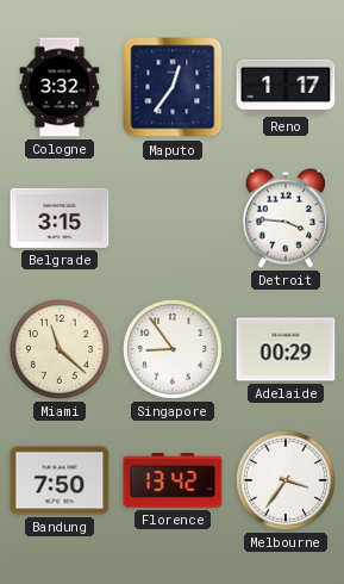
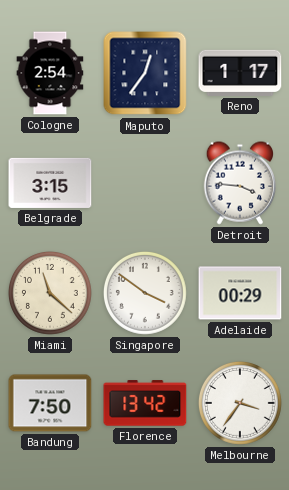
Cologne: 3:32 -> 2:54
Singapore: 8:54 -> 3:51
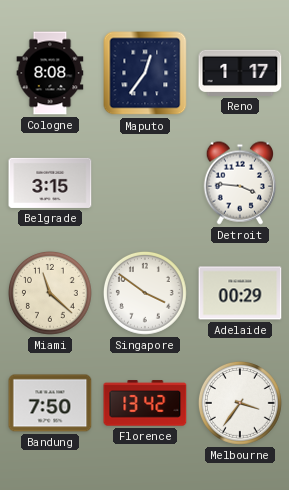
Cologne: 2:54 -> 8:08
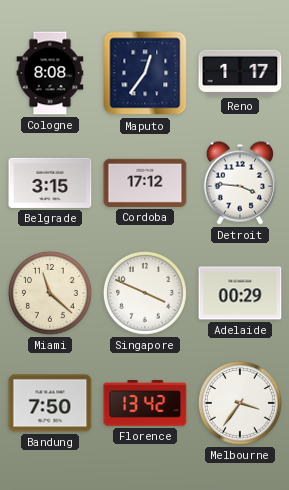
Cordoba: none -> 17:12
Singapore: 3:51 -> 3:49
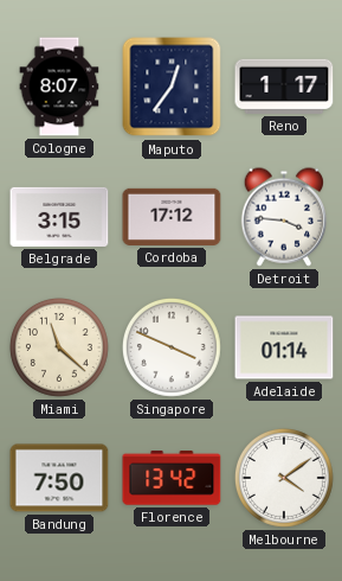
Cologne: 8:08 -> 8:07
Adelaide: 00:29 -> 01:14
Melbourne: 3:36 -> 4:09
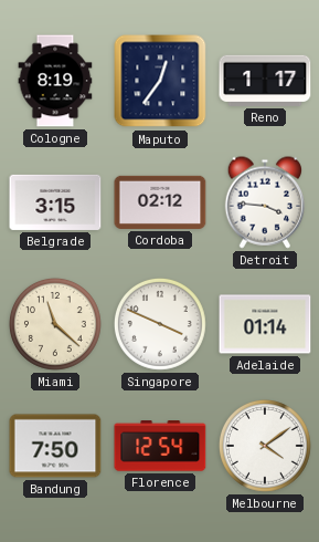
Cologne: 8:07 -> 8:19
Cordoba: 17:12 -> 02:12
Florence: 13:42 -> 12:54
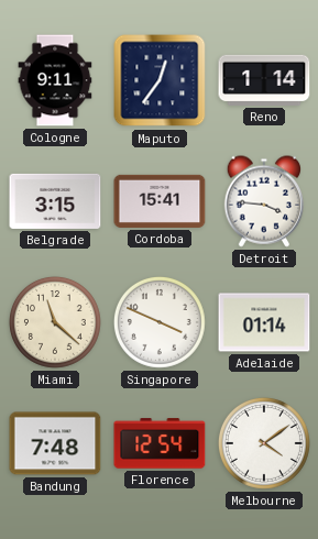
Cologne: 8:19 -> 9:11
Reno: 1:17 -> 1:14
Cordoba: 02:12 -> 15:41
Bandung: 7:50 -> 7:48
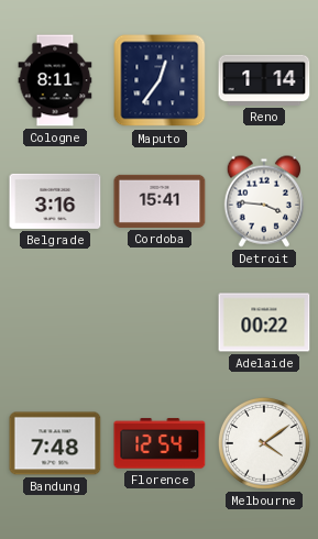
Cologne: 9:11 -> 8:11
Belgrade: 3:15 -> 3:16
Miami: 11:22 -> none
Singapore: 3:49 -> none
Adelaide: 01:14 -> 00:22
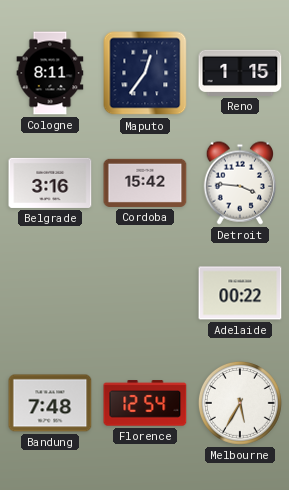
Reno: 1:14 -> 1:15
Cordoba: 15:41 -> 15:42
Melbourne: 4:09 -> 5:35
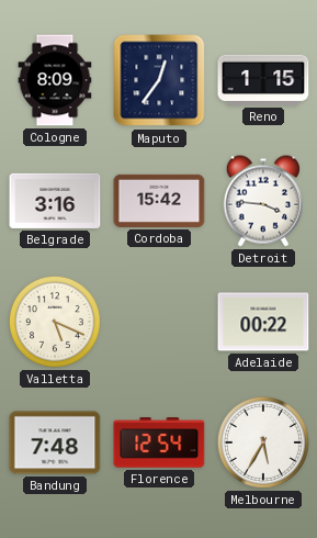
Cologne: 8:11 -> 8:09
Valletta: none -> 5:19
